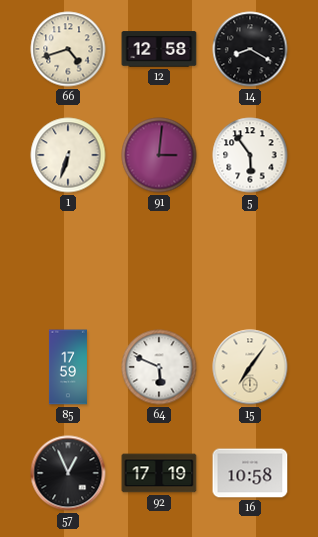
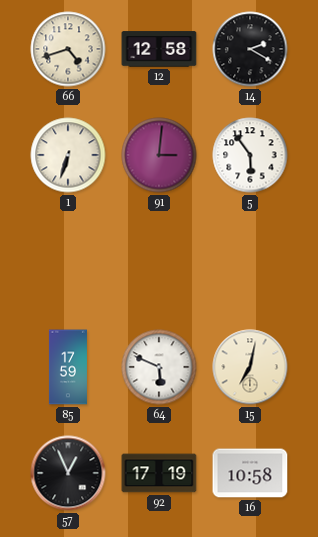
14: 8:20 -> 2:20
15: 7:06 -> 7:02
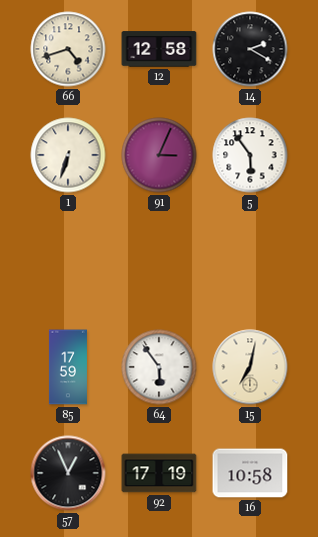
91: 3:01 -> 3:04
64: 5:49 -> 5:54
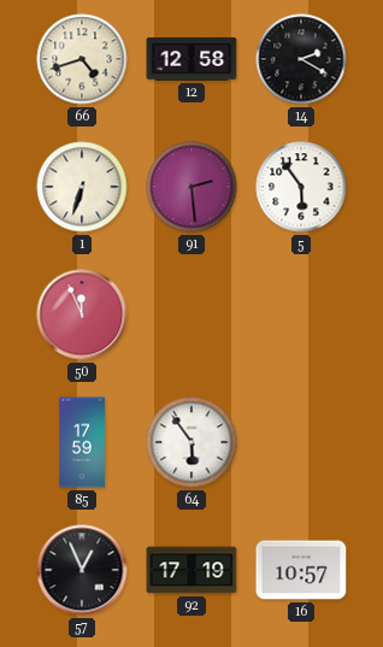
91: 3:04 -> 2:29
50: none -> 11:56
15: 7:02 -> none
16: 10:58 -> 10:57
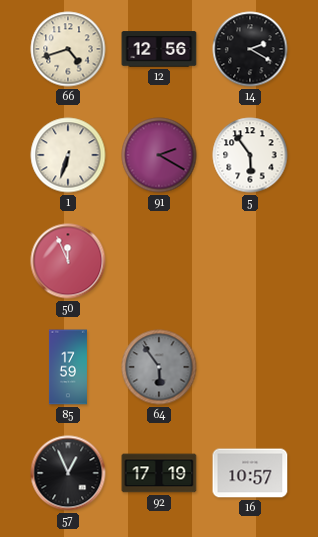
12: 12:58 -> 12:56
91: 2:29 -> 2:20
64 dial: white -> grey
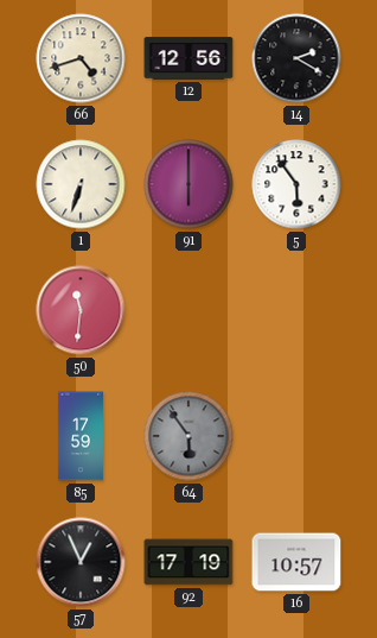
91: 2:20 -> 6:00
50: 11:56 -> 11:31
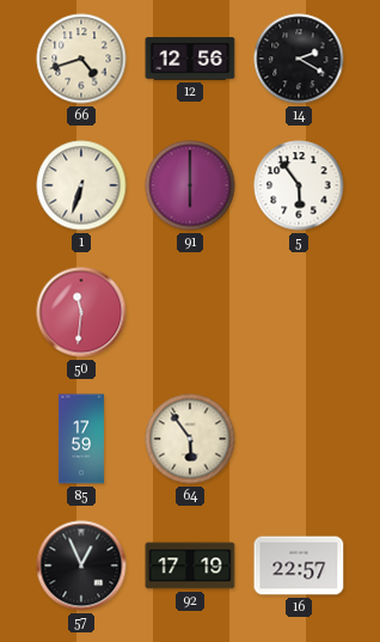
64 dial: grey -> cream
16: 10:57 -> 22:57
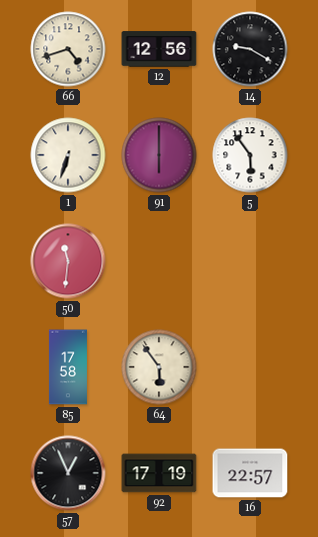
14: 2:20 -> 9:20
85: 17:59 -> 17:58
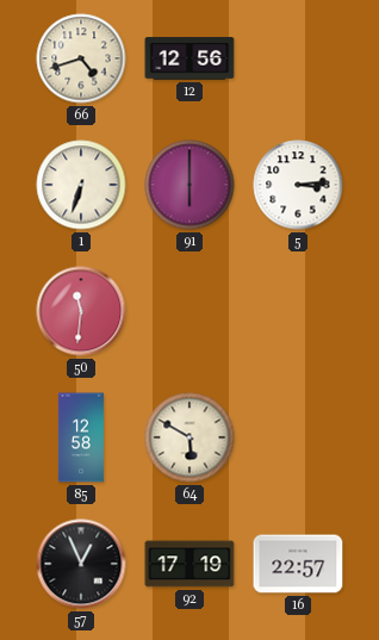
14: 9:20 -> none
5: 5:54 -> 3:14
85: 17:58 -> 12:58
64: 5:54 -> 5:50
